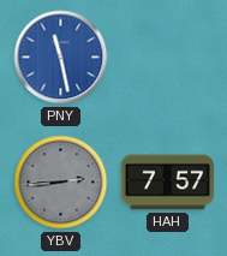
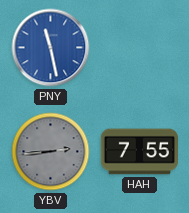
HAH: 7:57 -> 7:55
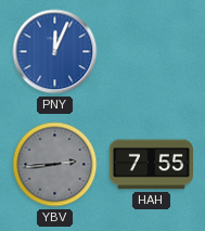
PNY: 11:28 -> 12:04
